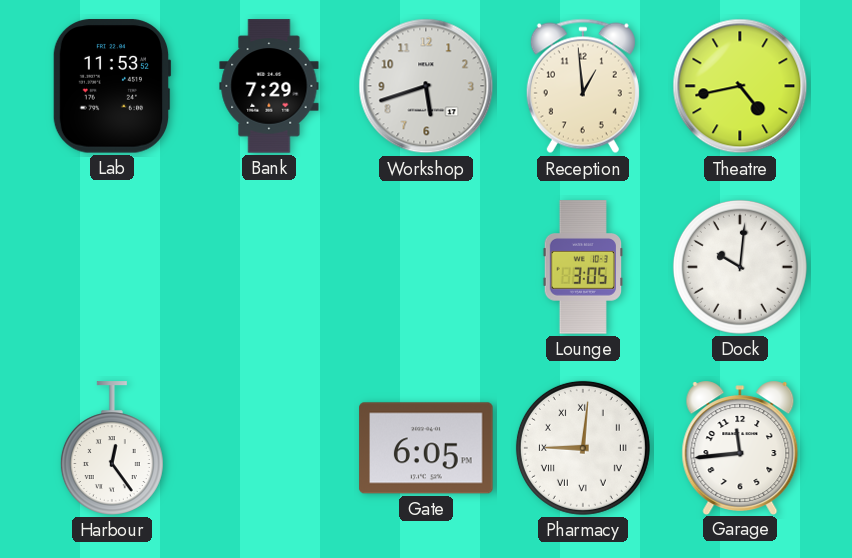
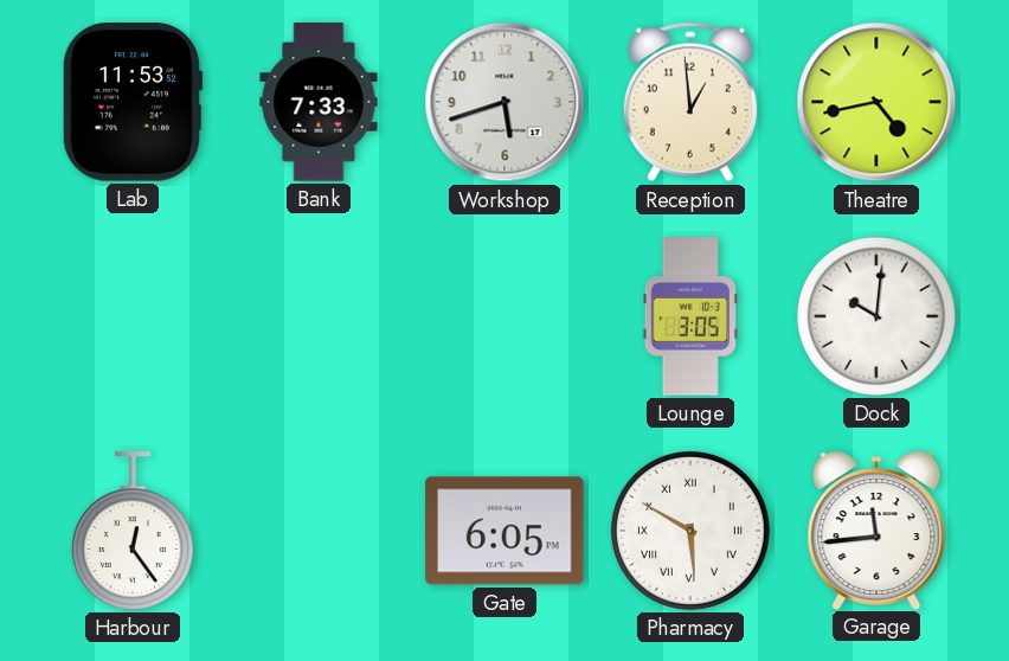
Bank: 7:29 -> 7:33
Pharmacy: 9:01 -> 5:50
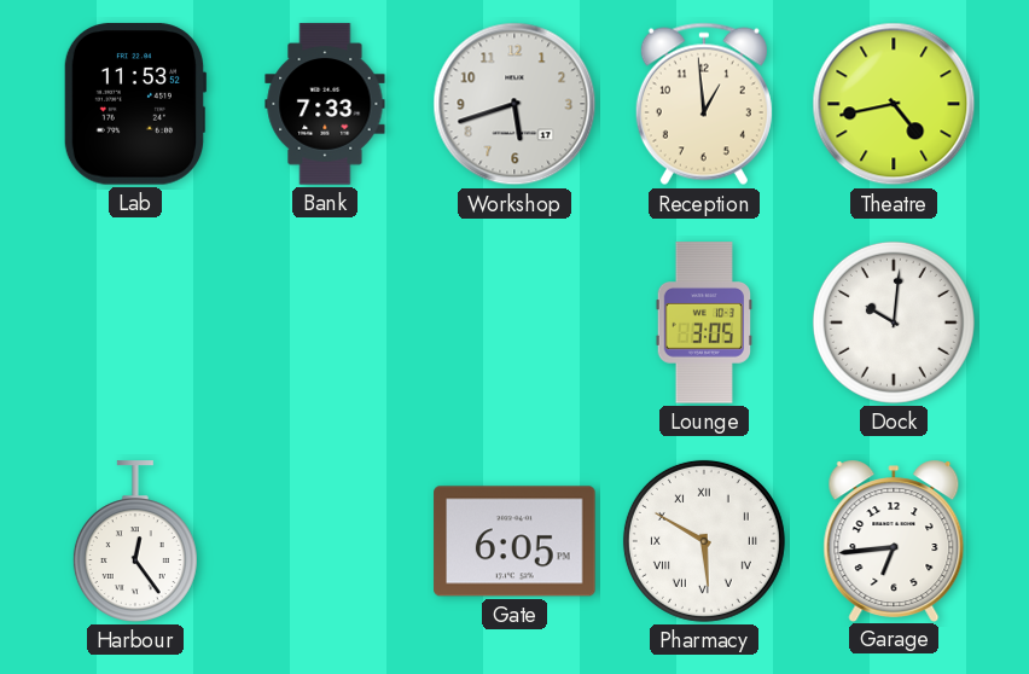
Garage: 11:44 -> 6:44
